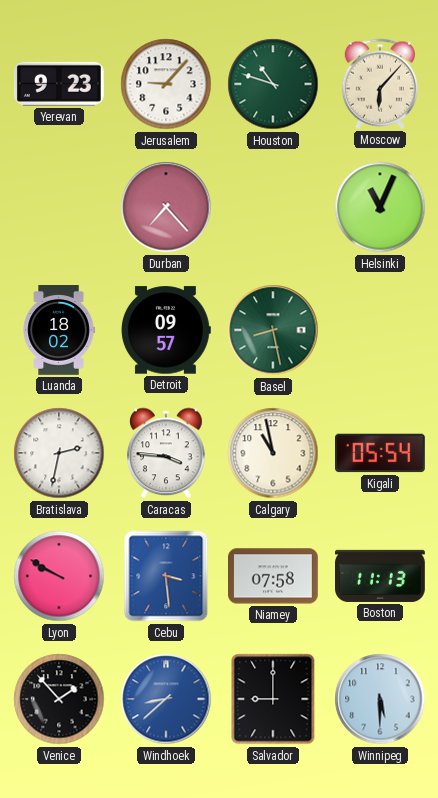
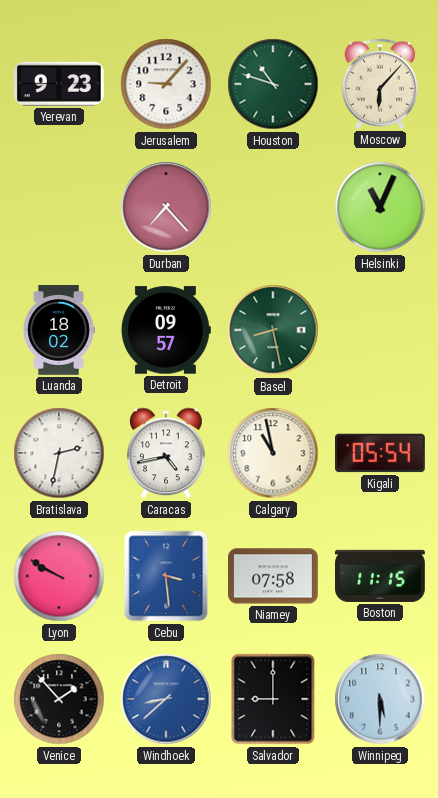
Caracas: 3:46 -> 4:43
Boston: 11:13 -> 11:15
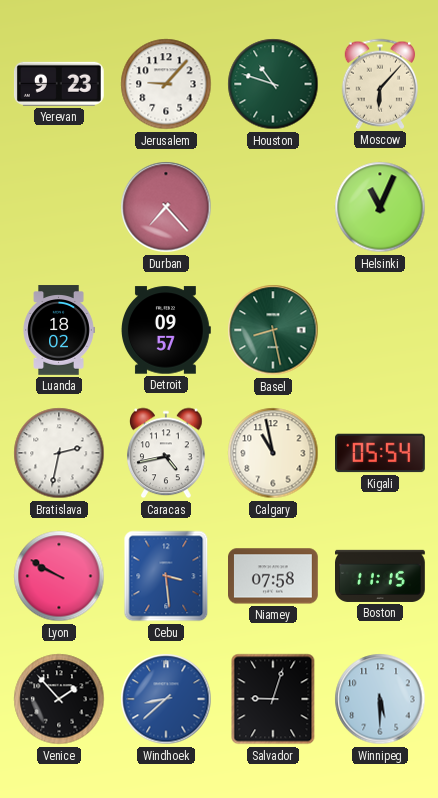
Salvador: 9:00 -> 9:03
